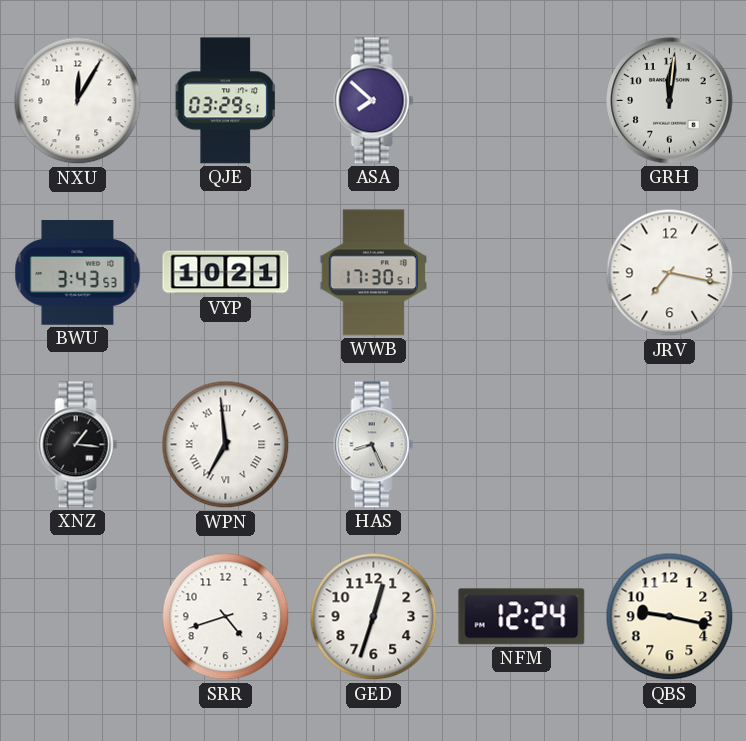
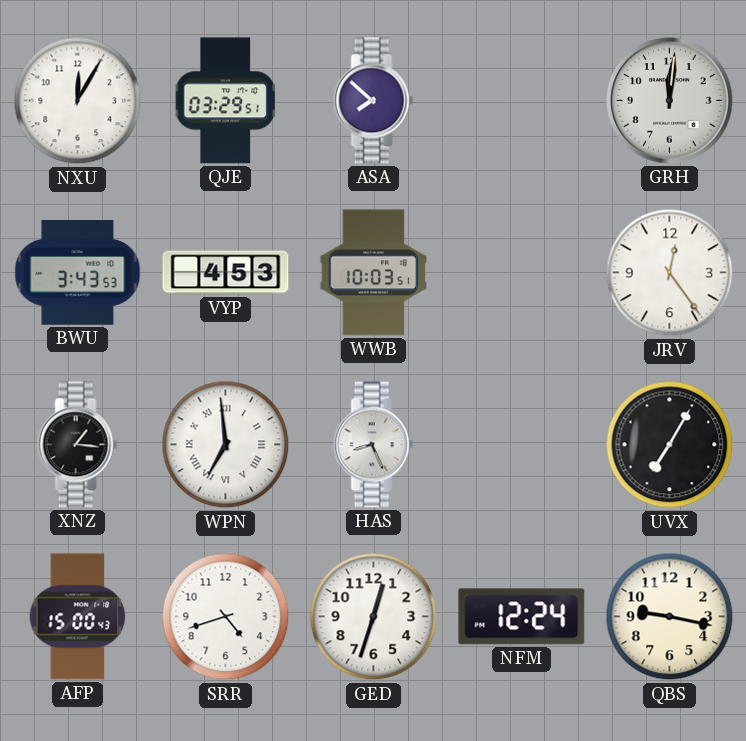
VYP: 10:21 -> 4:53
WWB: 17:30 -> 10:03
JRV: 7:17 -> 12:24
UVX: none -> 7:05
AFP: none -> 15:00
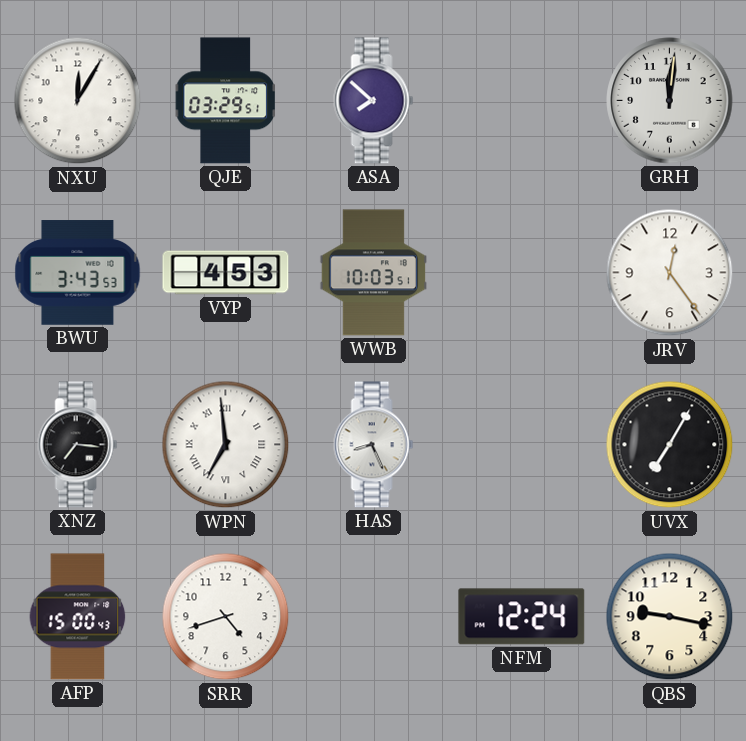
XNZ: 1:16 -> 7:16
GED: 12:33 -> none
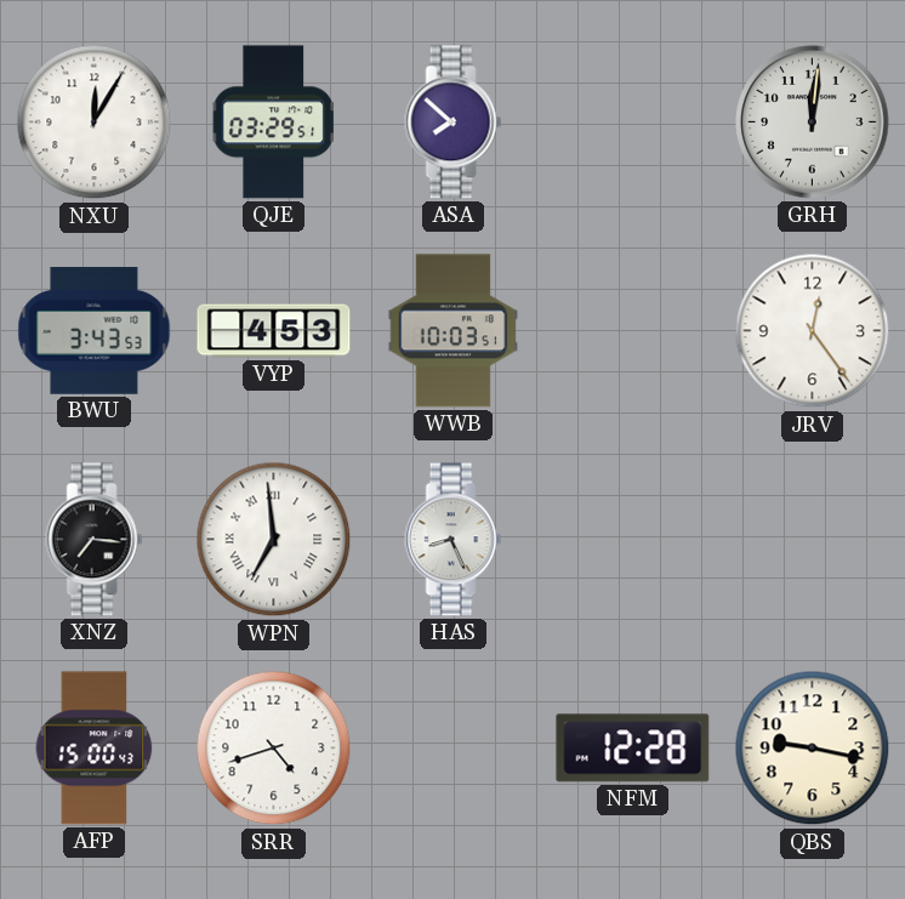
UVX: 7:05 -> none
NFM: 12:24 -> 12:28
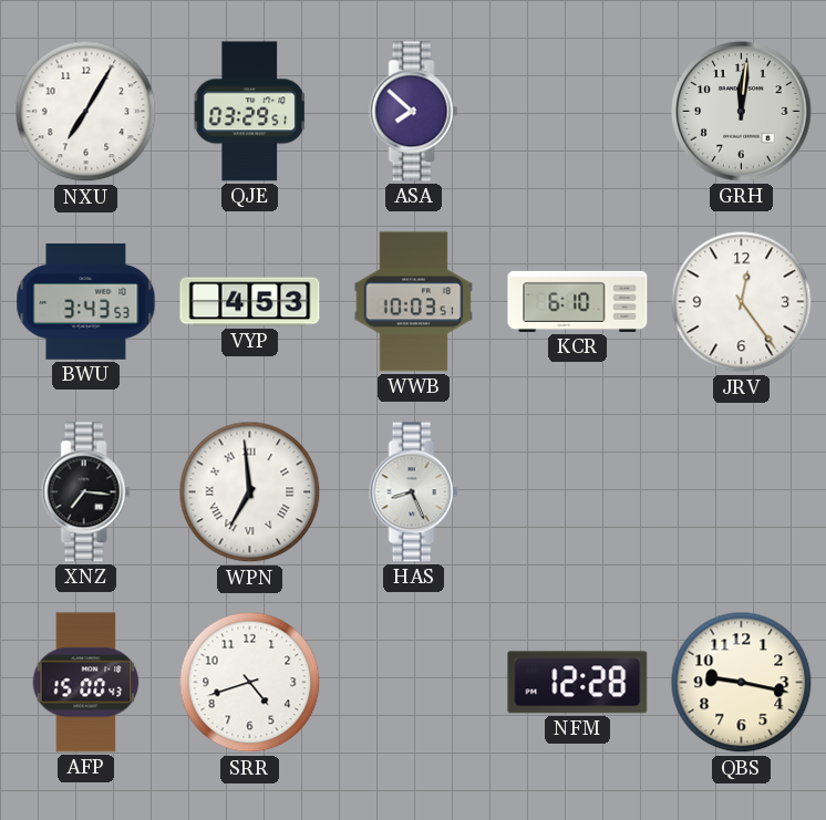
NXU: 12:05 -> 7:05
KCR: none -> 6:10
